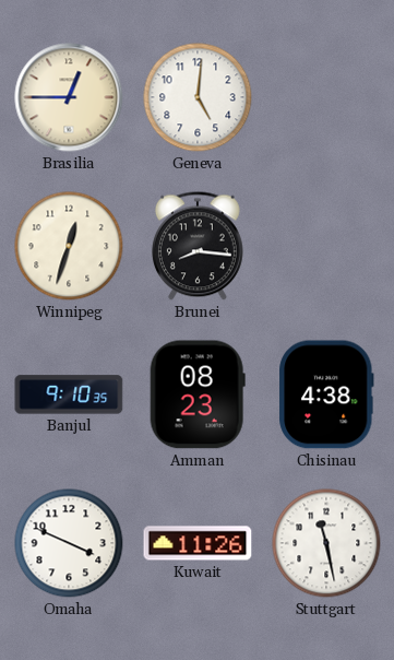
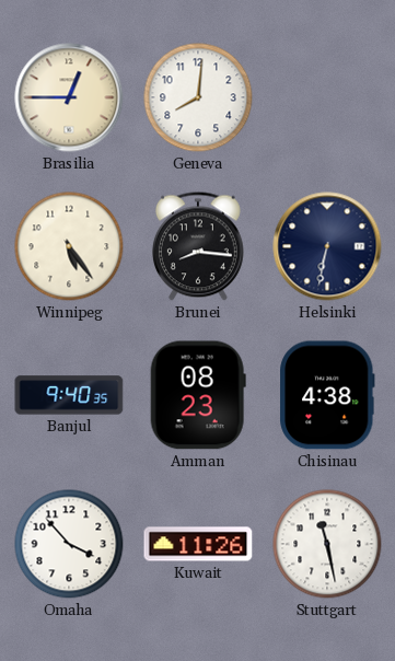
Geneva: 5:01 -> 8:01
Winnipeg: 12:33 -> 5:24
Helsinki: none -> 6:32
Banjul: 9:10 -> 9:40
Omaha: 3:49 -> 3:53
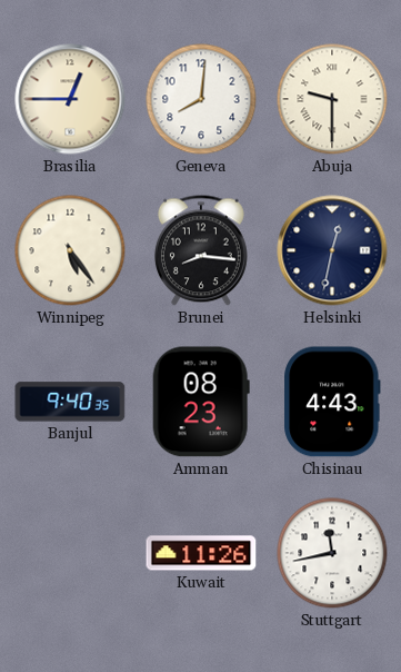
Abuja: none -> 9:30
Helsinki: 6:32 -> 12:32
Chisinau: 4:38 -> 4:43
Omaha: 3:53 -> none
Stuttgart: 11:28 -> 11:43
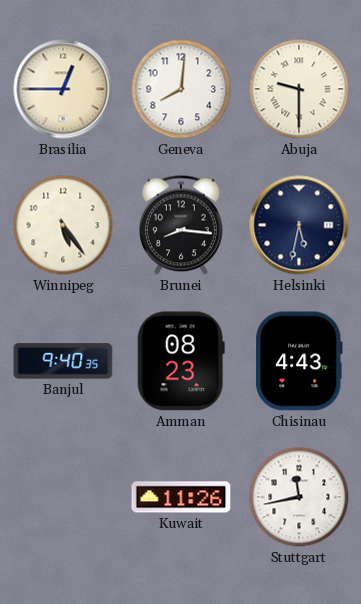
Helsinki: 12:32 -> 5:32
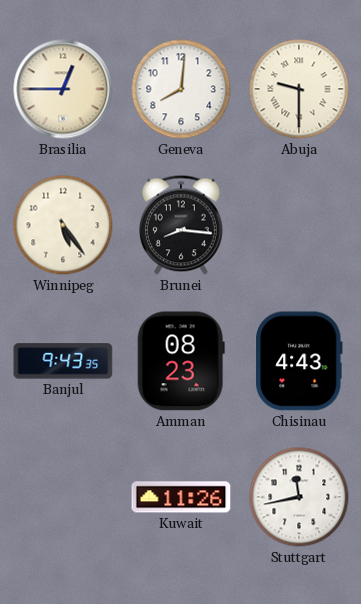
Helsinki: 5:32 -> none
Banjul: 9:40 -> 9:43
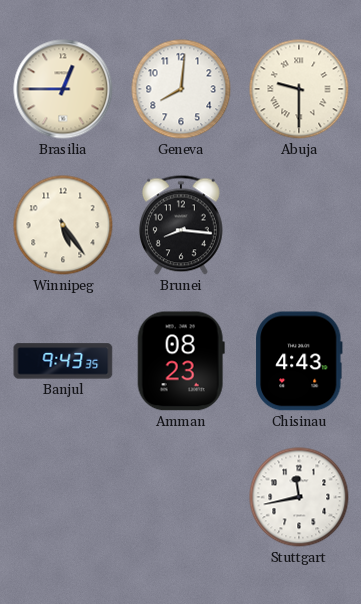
Kuwait: 11:26 -> none
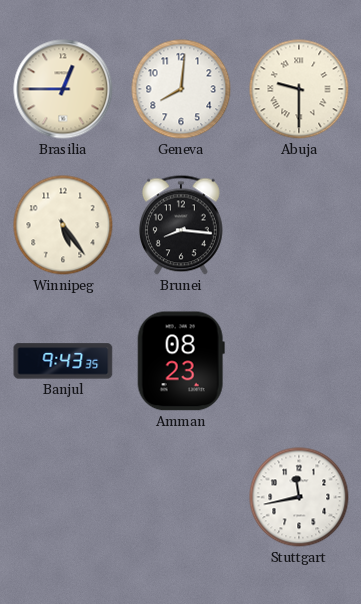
Chisinau: 4:43 -> none
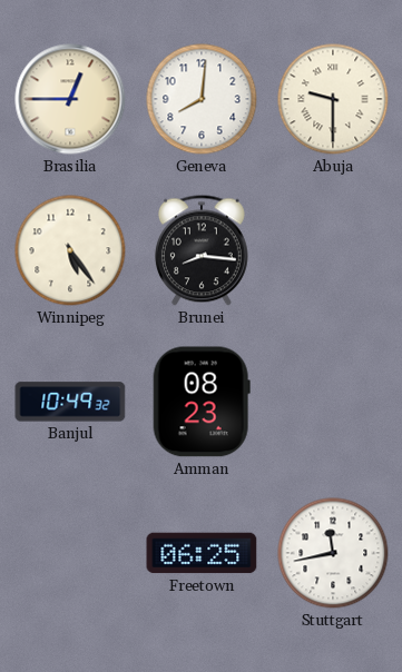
Banjul: 9:43 -> 10:49
Freetown: none -> 06:25
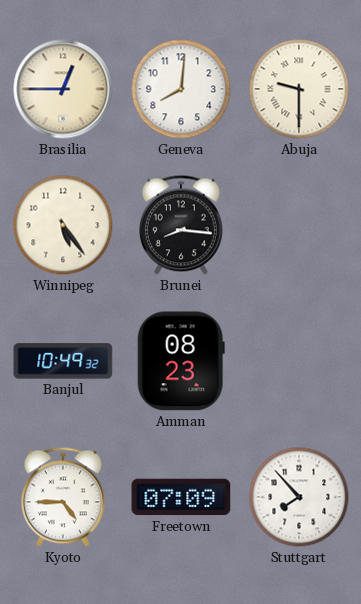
Kyoto: none -> 4:45
Freetown: 06:25 -> 07:09
Stuttgart: 11:43 -> 7:53
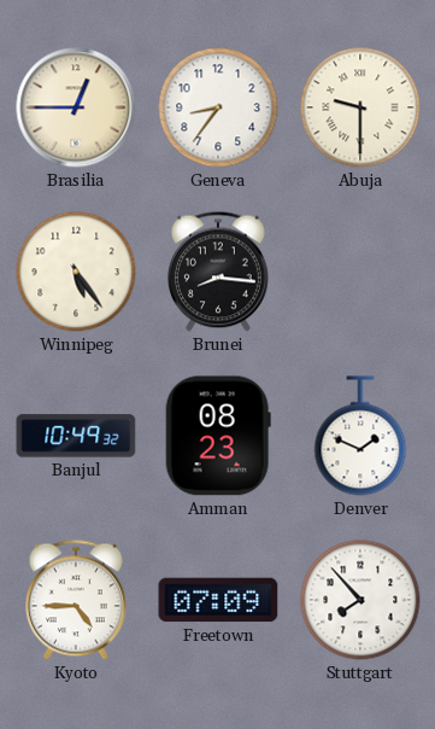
Geneva: 8:01 -> 8:36
Denver: none -> 1:49
